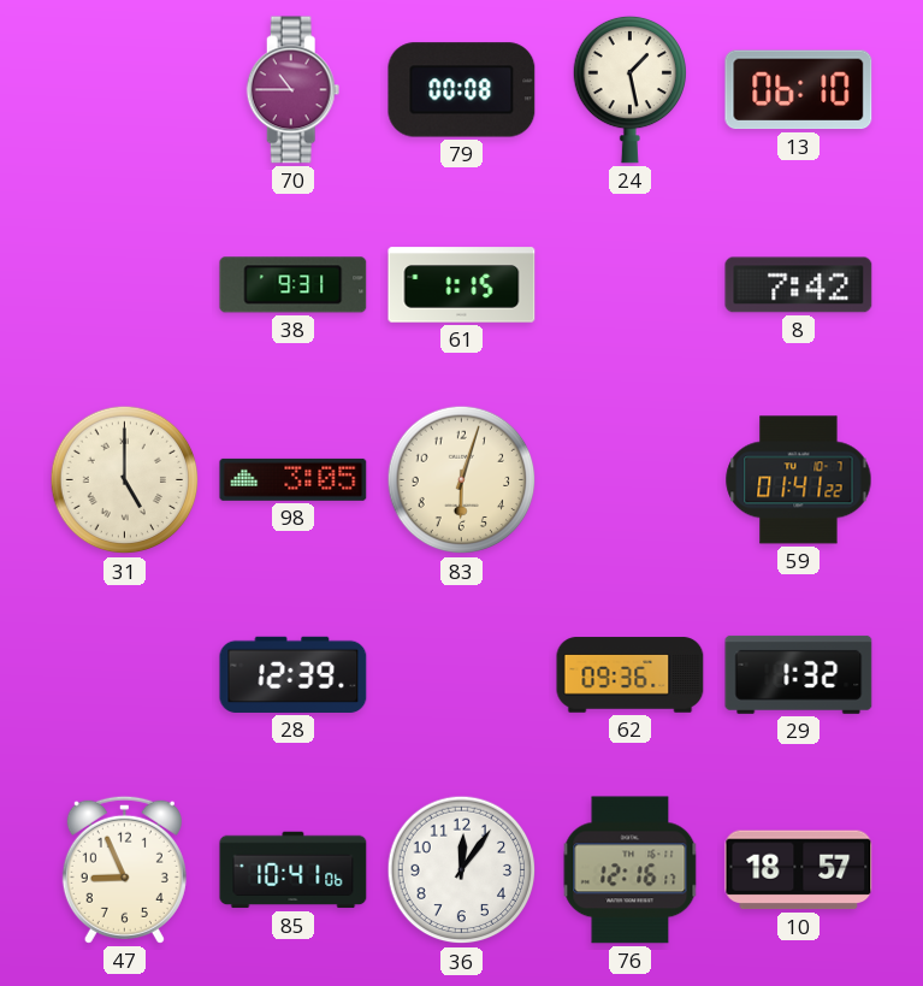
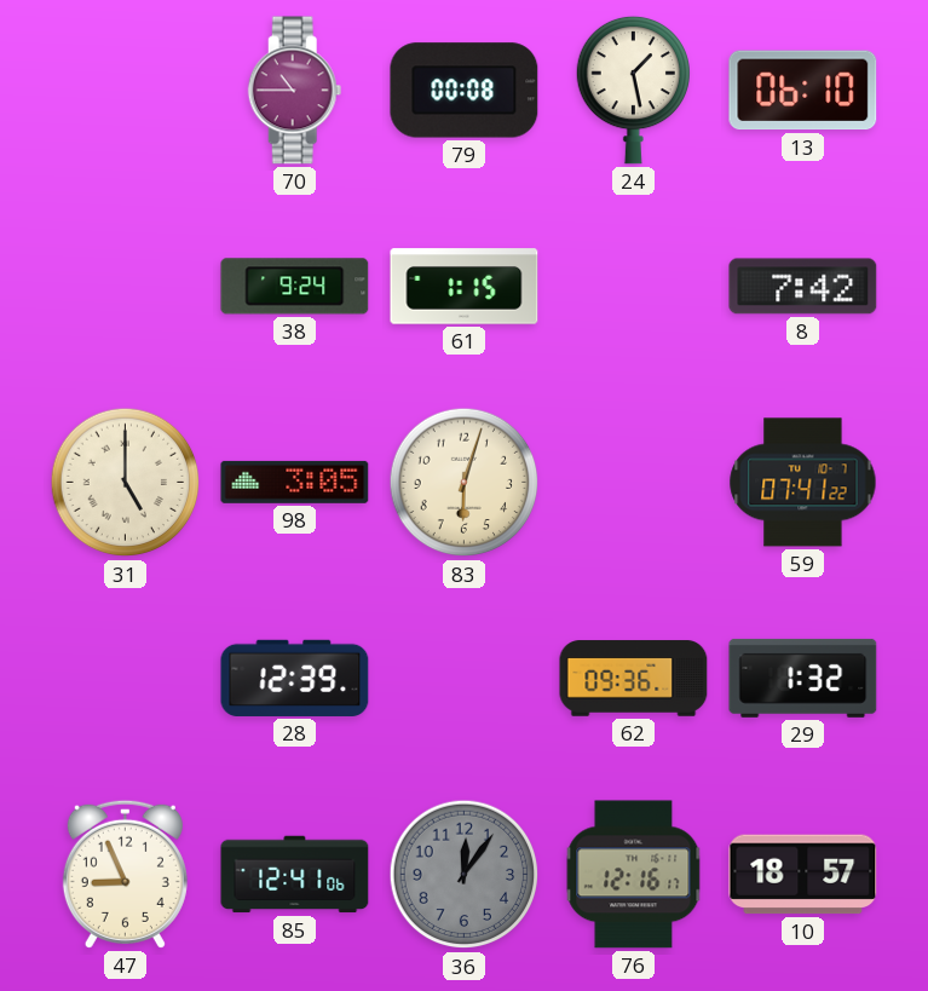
38: 9:31 -> 9:24
59: 01:41 -> 07:41
85: 10:41 -> 12:41
36 dial: white -> grey
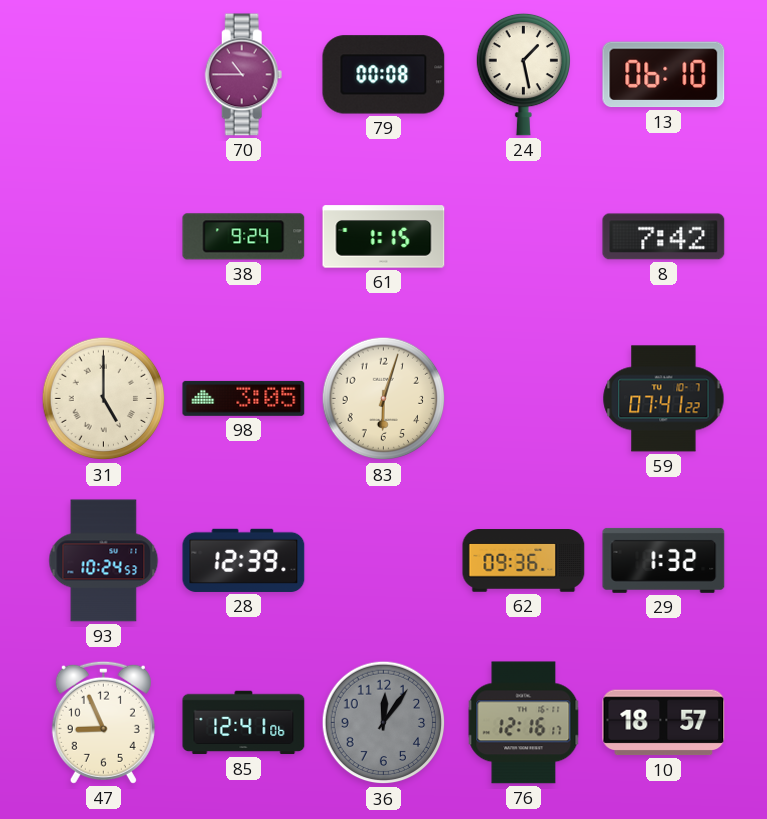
93: none -> 10:24
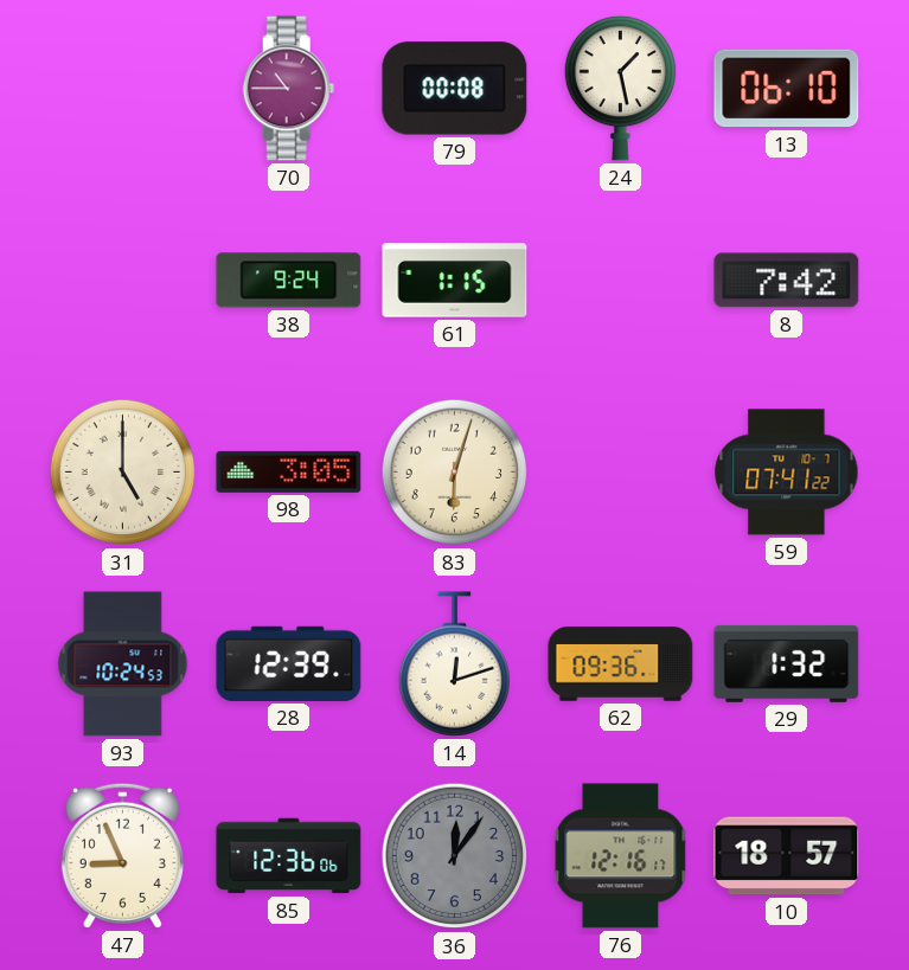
14: none -> 12:12
85: 12:41 -> 12:36
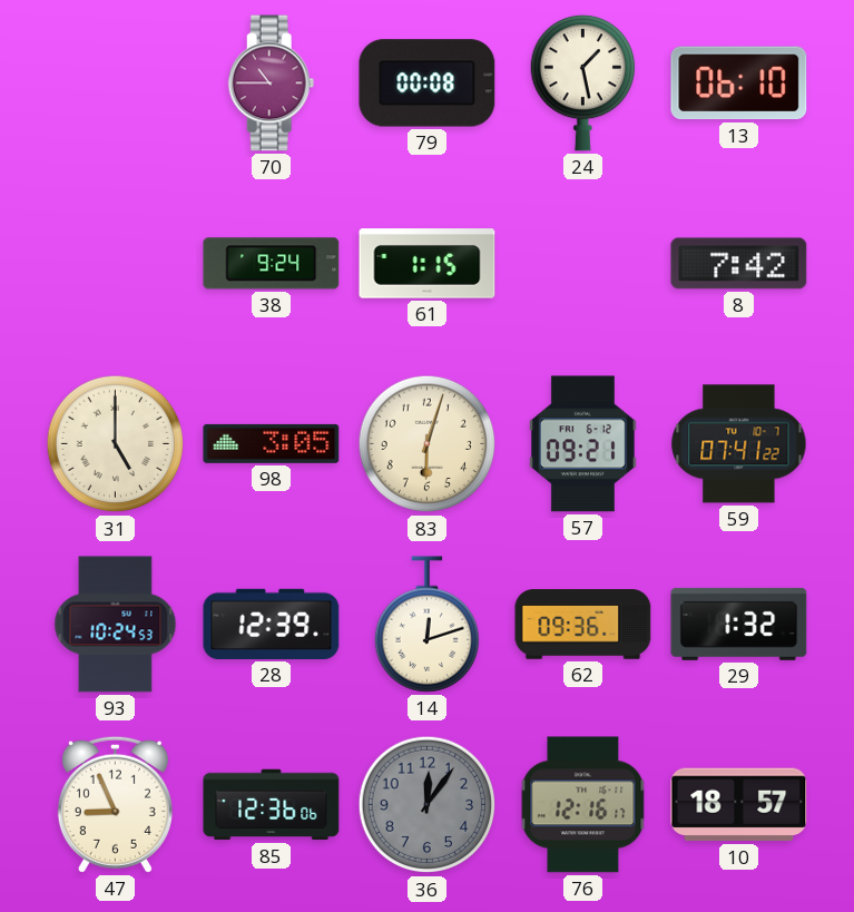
57: none -> 09:21
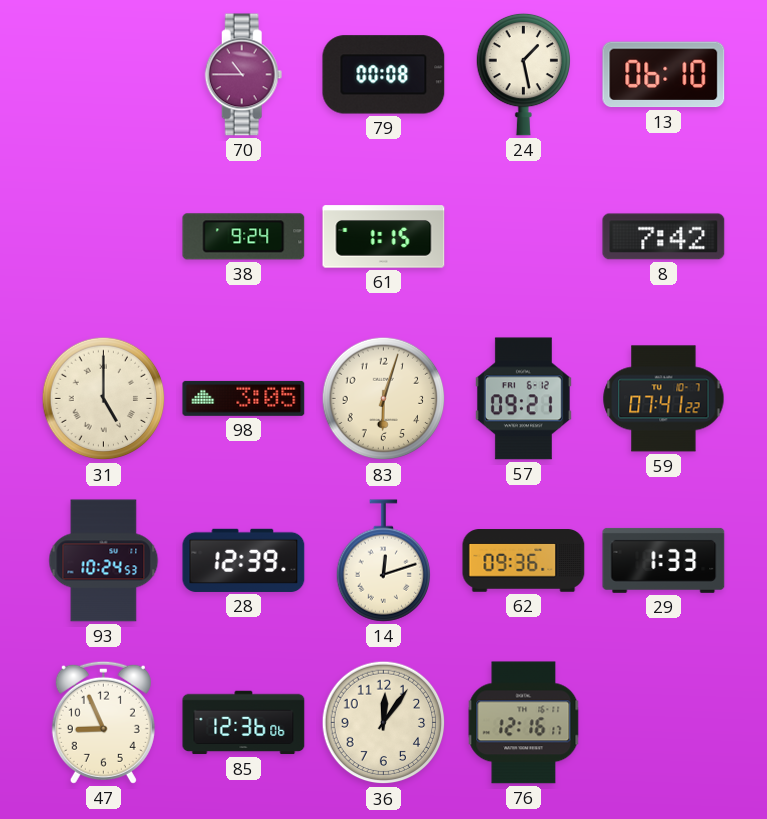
29: 1:32 -> 1:33
36 dial: grey -> cream
10: 18:57 -> none
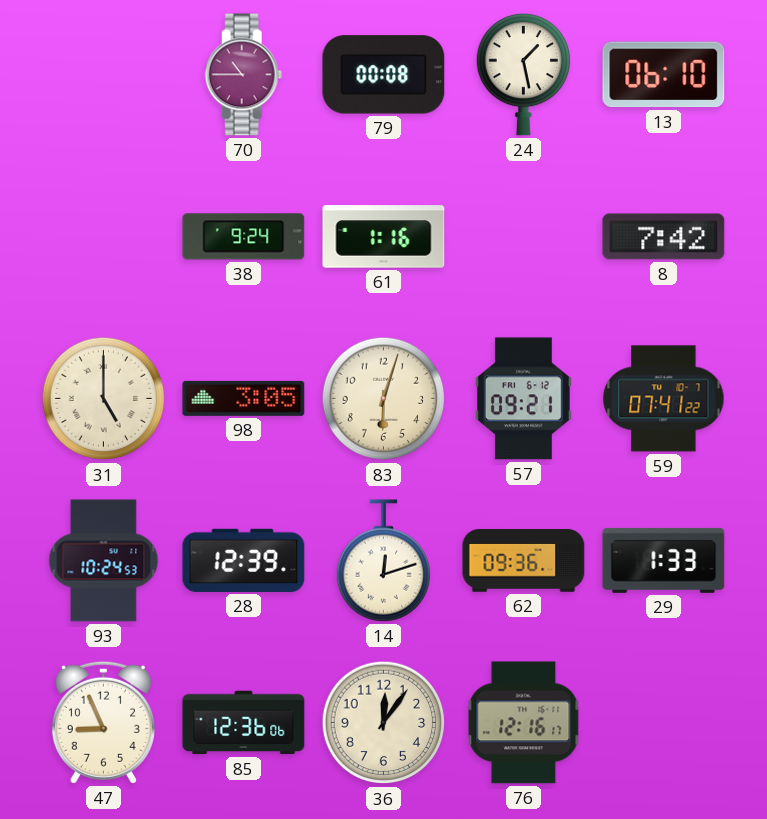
61: 1:15 -> 1:16
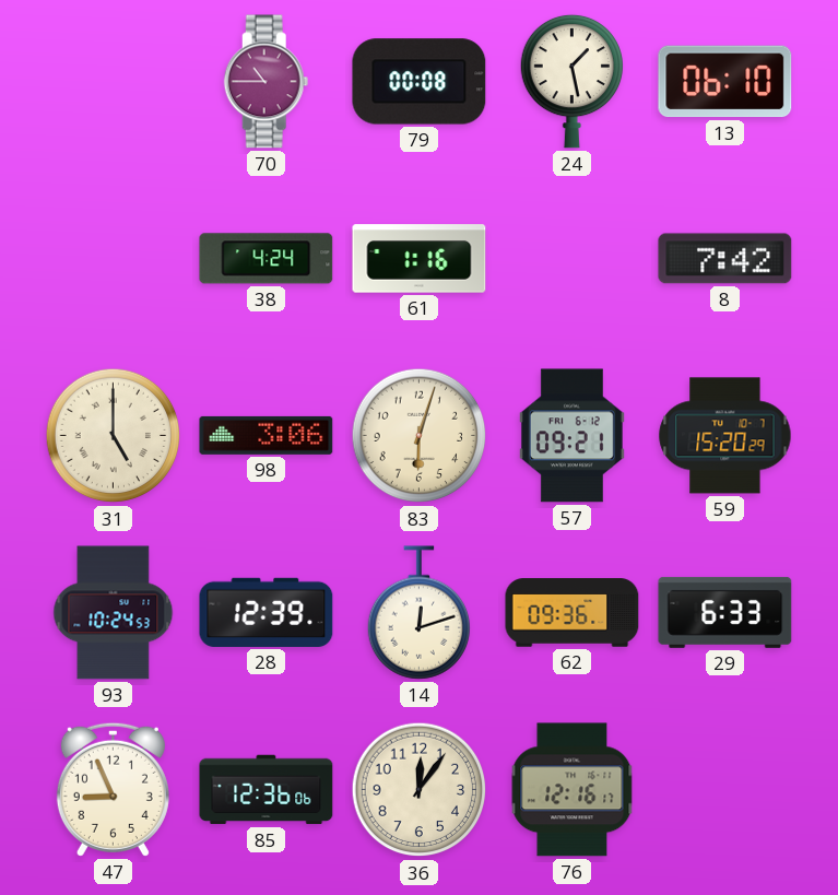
38: 9:24 -> 4:24
98: 3:05 -> 3:06
59: 07:41 -> 15:20
29: 1:33 -> 6:33
